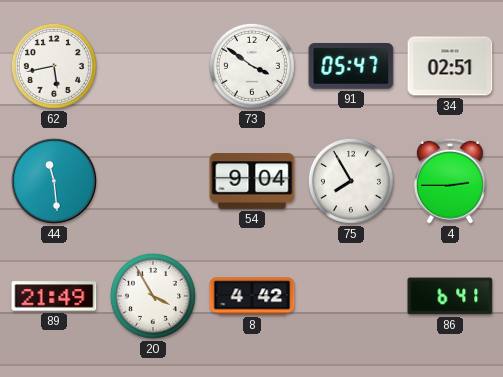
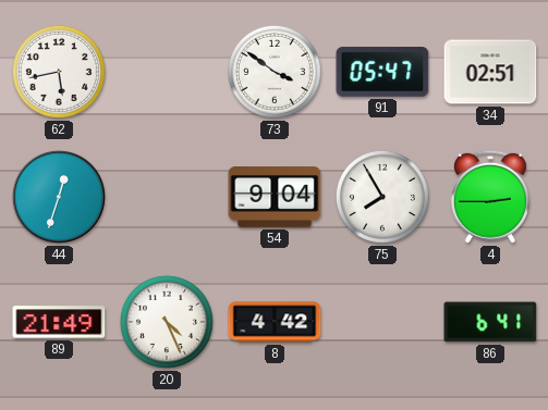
44: 11:29 -> 12:33
20: 3:55 -> 4:26
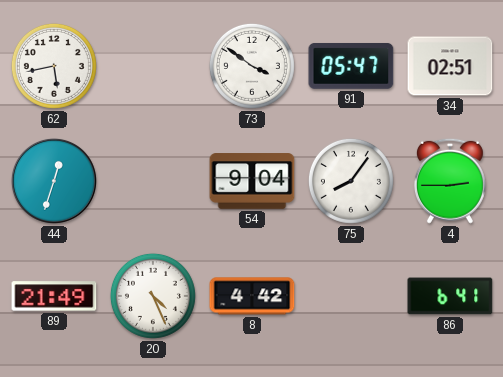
75: 7:55 -> 8:06
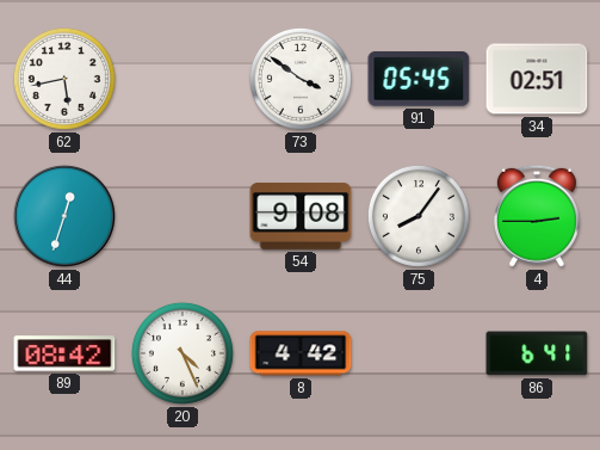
91: 05:47 -> 05:45
54: 9:04 -> 9:08
89: 21:49 -> 08:42
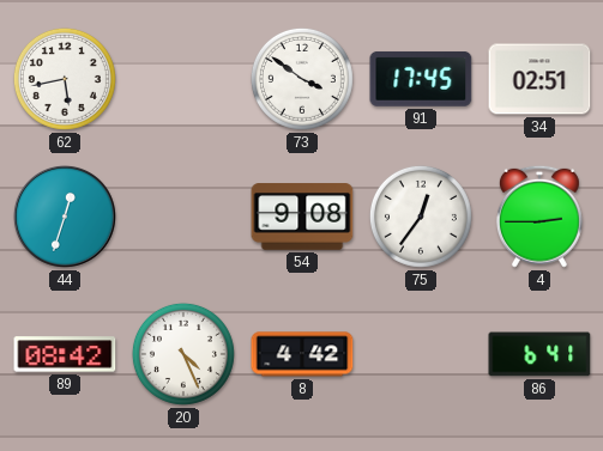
91: 05:45 -> 17:45
75: 8:06 -> 12:36
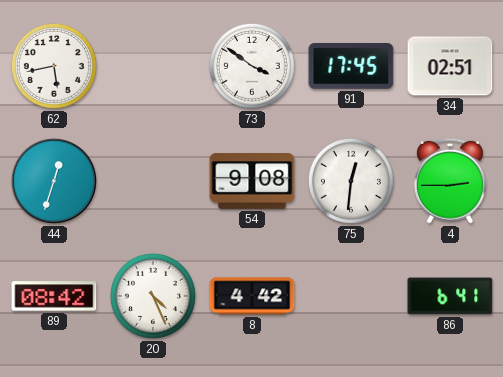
75: 12:36 -> 12:31
